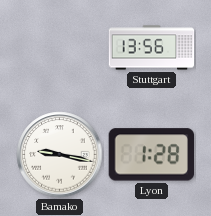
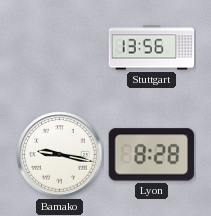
Lyon: 1:28 -> 8:28
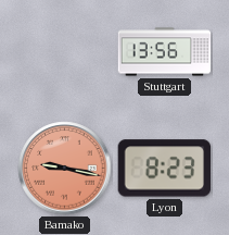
Bamako dial: white -> salmon
Lyon: 8:28 -> 8:23
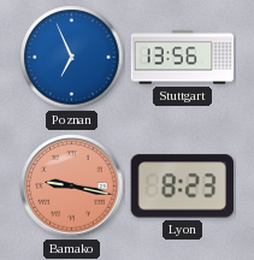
Poznan: none -> 6:56
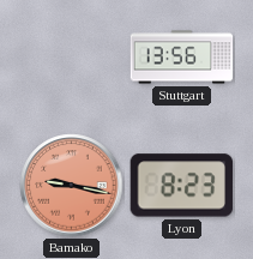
Poznan: 6:56 -> none
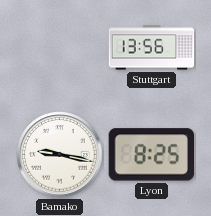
Bamako dial: salmon -> white
Lyon: 8:23 -> 8:25
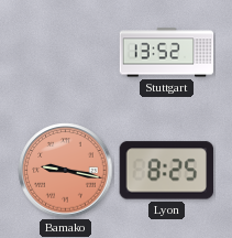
Stuttgart: 13:56 -> 13:52
Bamako dial: white -> salmon
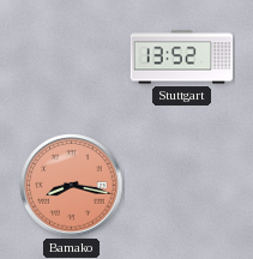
Bamako: 9:17 -> 8:17
Lyon: 8:25 -> none
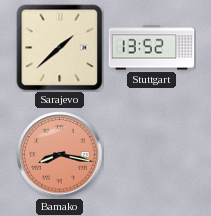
Sarajevo: none -> 1:38
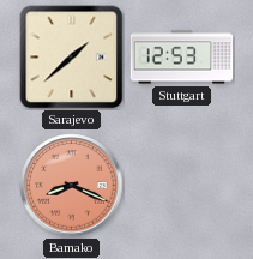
Stuttgart: 13:52 -> 12:53
Bamako: 8:17 -> 8:19
